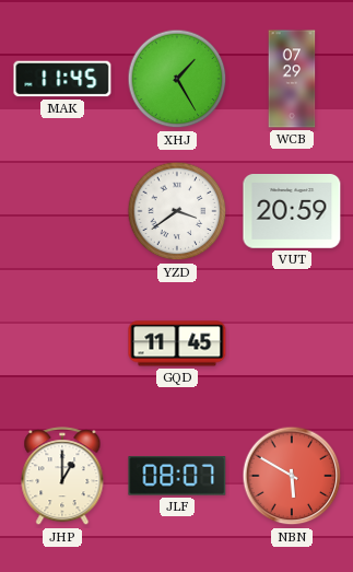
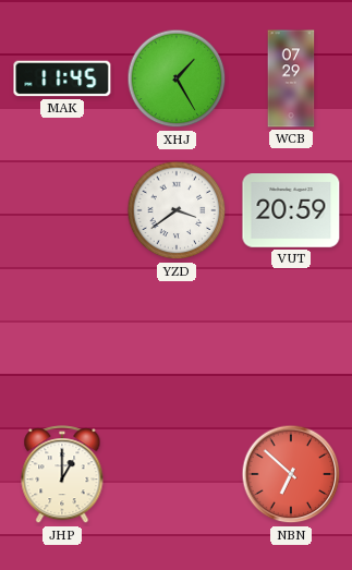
GQD: 11:45 -> none
JLF: 08:07 -> none
NBN: 5:50 -> 6:52
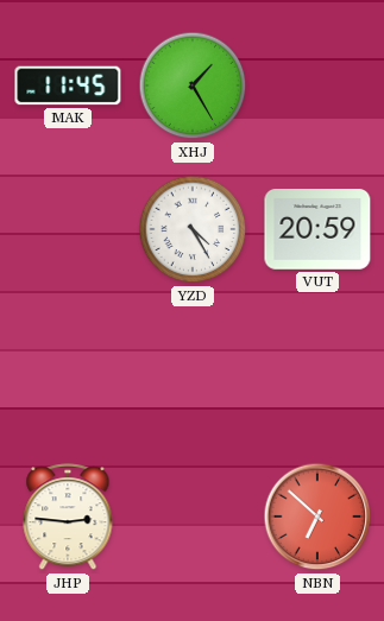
WCB: 07:29 -> none
YZD: 3:39 -> 4:25
JHP: 1:00 -> 2:46
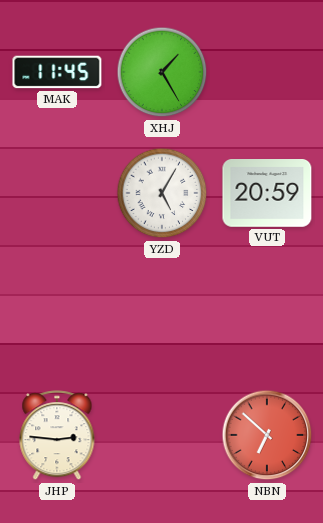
YZD: 4:25 -> 5:05
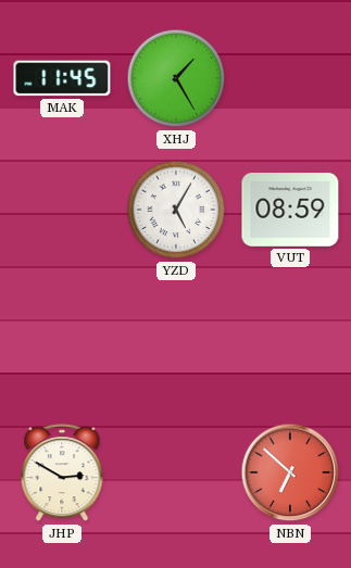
VUT: 20:59 -> 08:59
JHP: 2:46 -> 2:50
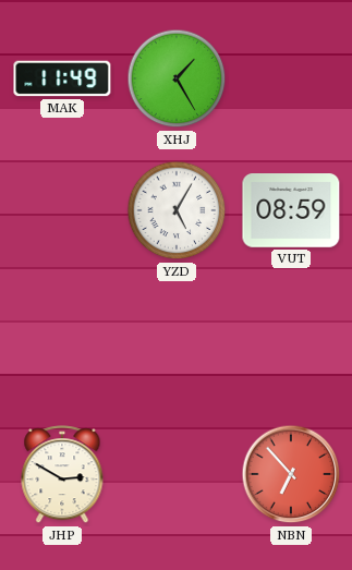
MAK: 11:45 -> 11:49
NBN: 6:52 -> 6:53
